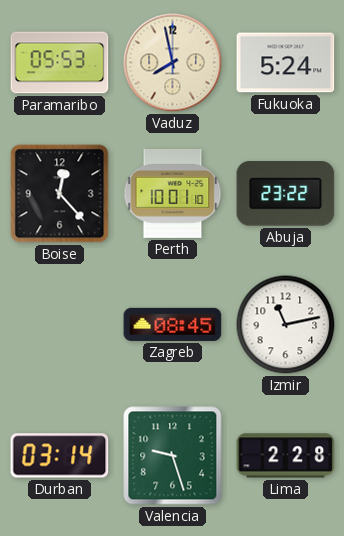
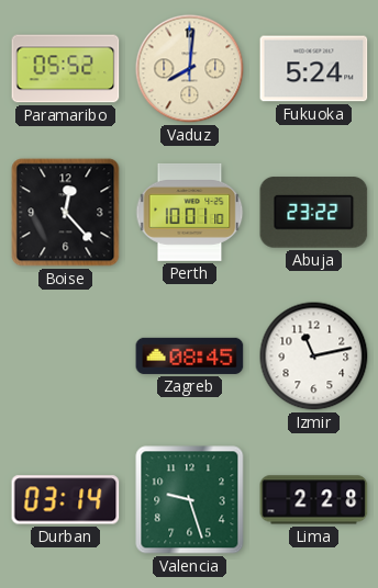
Paramaribo: 05:53 -> 05:52
Vaduz: 7:58 -> 8:01
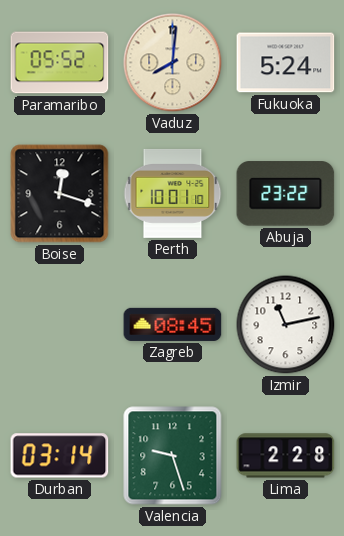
Boise: 12:23 -> 12:18
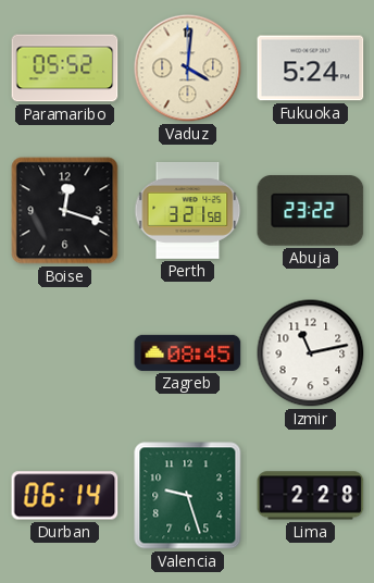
Vaduz: 8:01 -> 4:01
Perth: 10:01 -> 3:21
Durban: 03:14 -> 06:14
